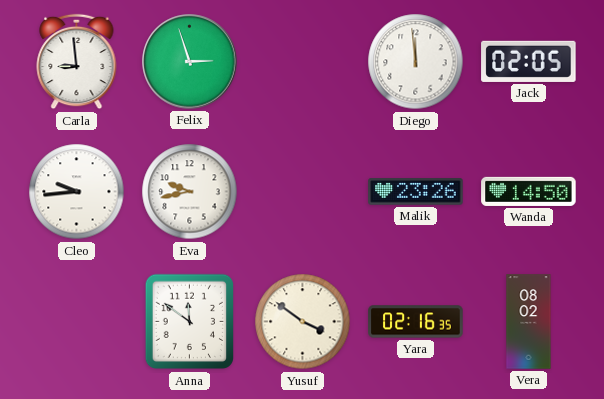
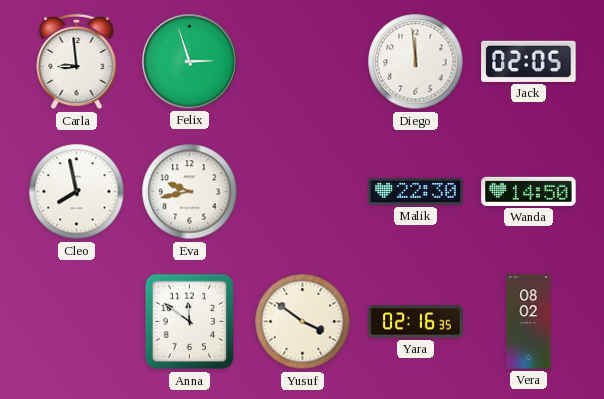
Cleo: 9:44 -> 7:58
Malik: 23:26 -> 22:30
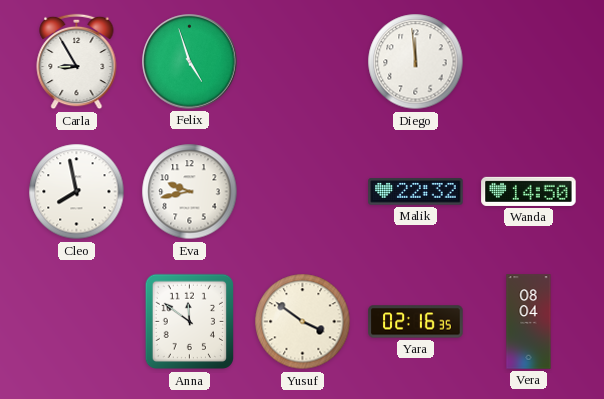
Carla: 8:59 -> 8:55
Felix: 2:57 -> 4:57
Jack: 02:05 -> none
Malik: 22:30 -> 22:32
Vera: 08:02 -> 08:04
